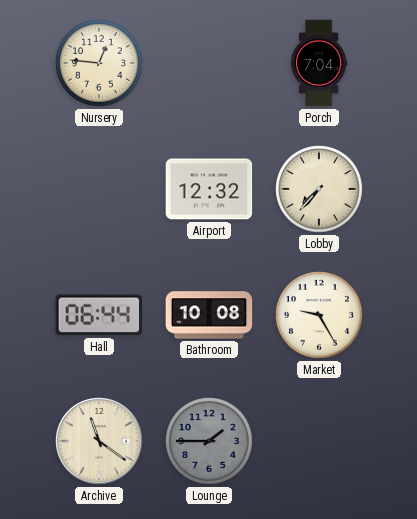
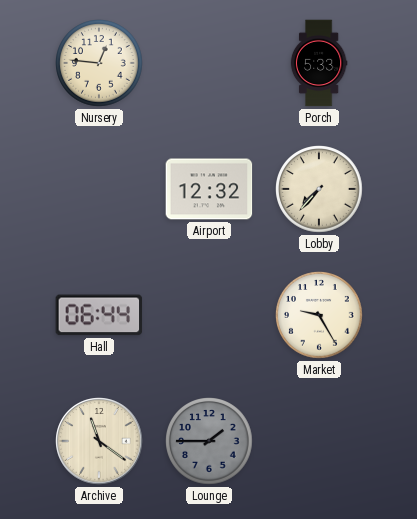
Porch: 7:04 -> 5:33
Bathroom: 10:08 -> none
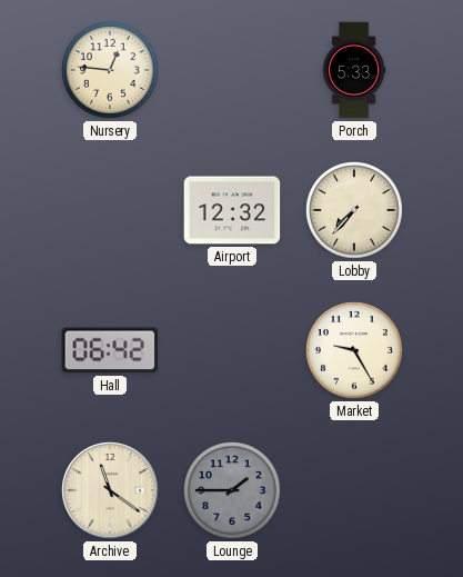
Hall: 06:44 -> 06:42
